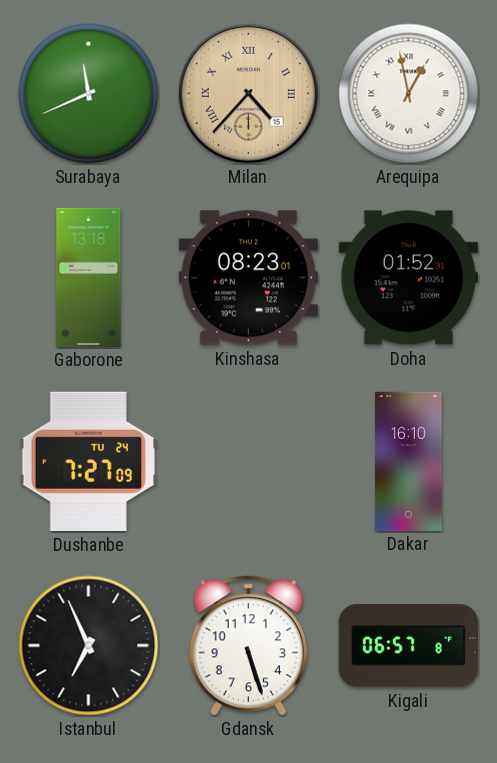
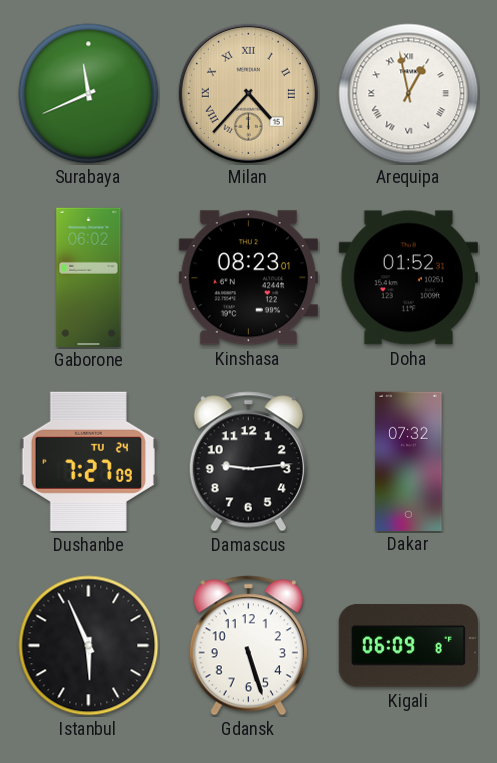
Gaborone: 13:18 -> 06:02
Damascus: none -> 9:14
Dakar: 16:10 -> 07:32
Istanbul: 6:56 -> 5:56
Kigali: 06:57 -> 06:09
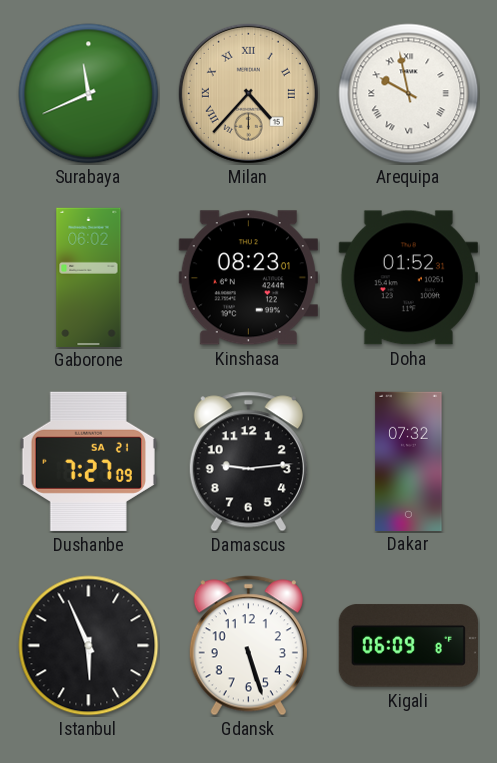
Arequipa: 12:58 -> 9:58
Dushanbe date: TU 24 -> SA 21
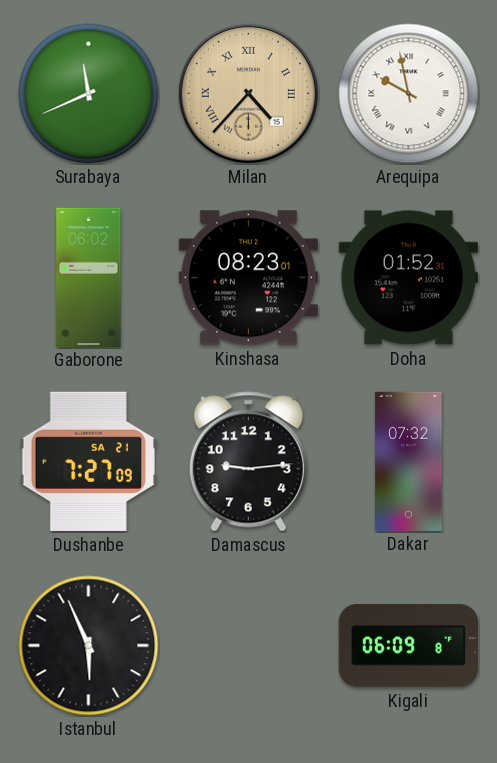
Gdansk: 5:27 -> none
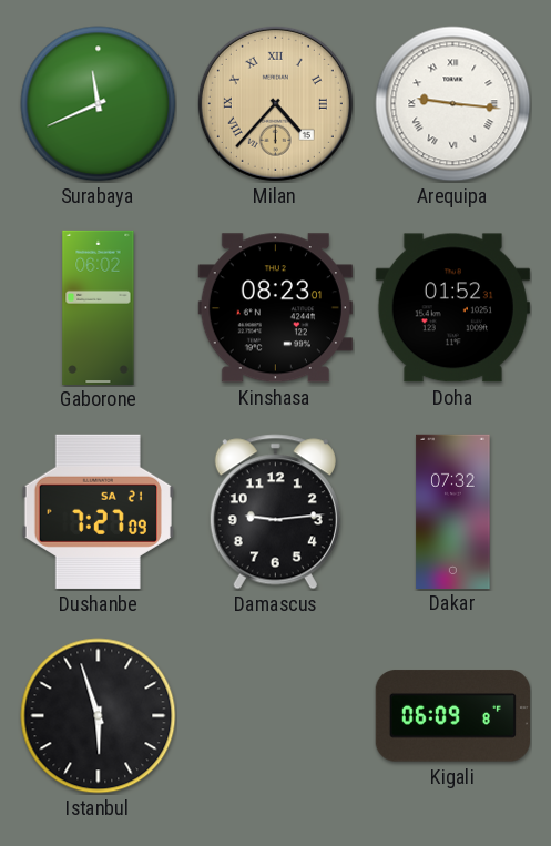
Arequipa: 9:58 -> 9:16
Istanbul: 5:56 -> 5:57
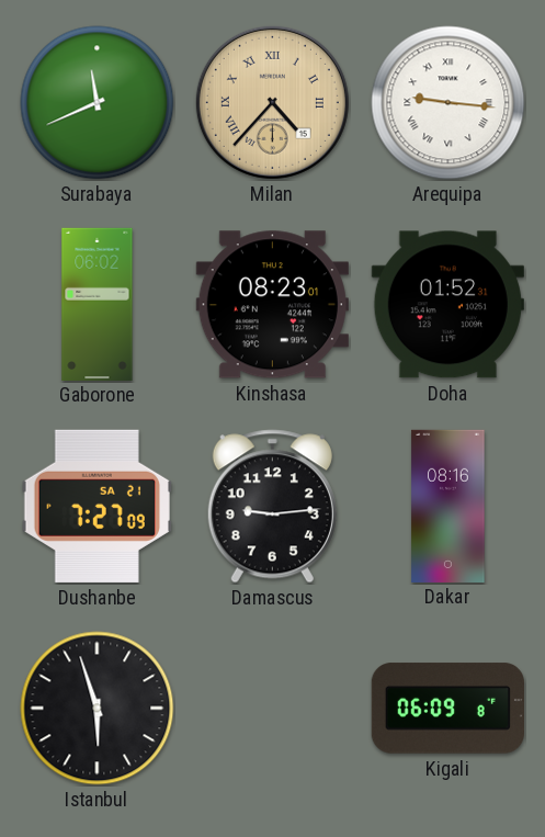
Dakar: 07:32 -> 08:16
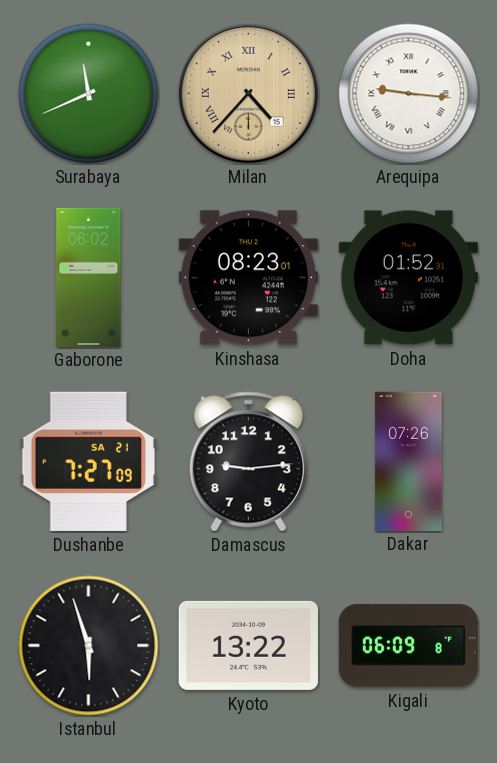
Dakar: 08:16 -> 07:26
Kyoto: none -> 13:22
